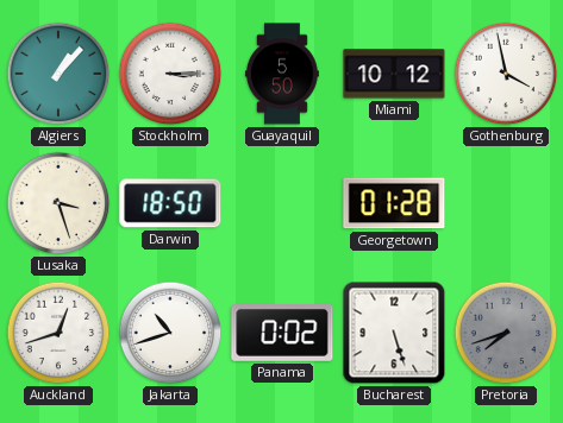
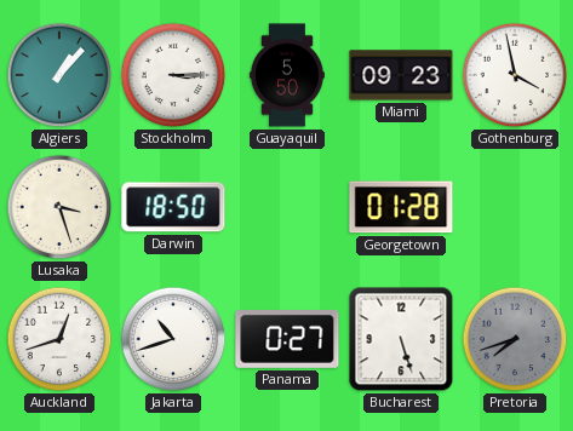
Miami: 10:12 -> 09:23
Panama: 0:02 -> 0:27
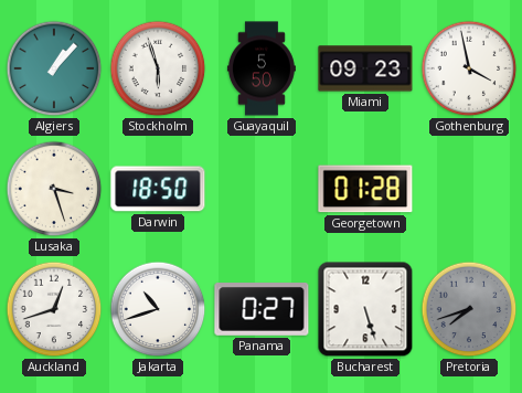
Stockholm: 3:15 -> 5:57
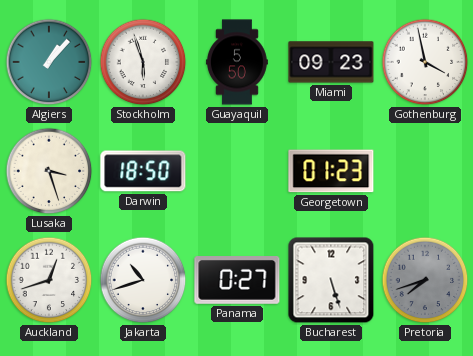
Georgetown: 01:28 -> 01:23
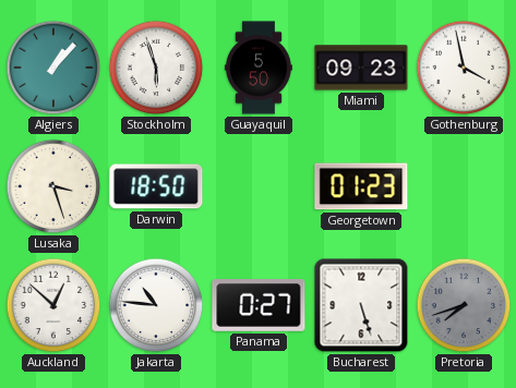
Auckland: 12:42 -> 12:52
Jakarta: 10:42 -> 10:46
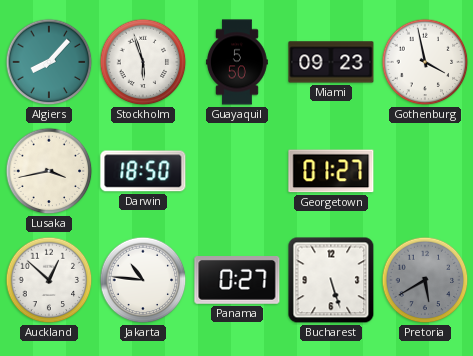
Algiers: 1:07 -> 8:07
Lusaka: 3:27 -> 3:43
Georgetown: 01:23 -> 01:27
Pretoria: 7:42 -> 5:40
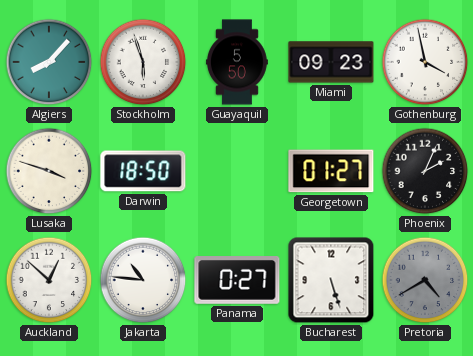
Lusaka: 3:43 -> 3:48
Phoenix: none -> 2:04
Pretoria: 5:40 -> 4:40
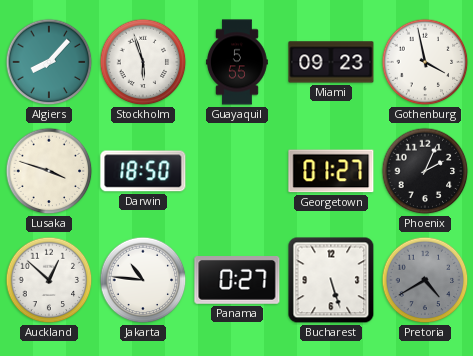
Guayaquil: 5:50 -> 5:55
